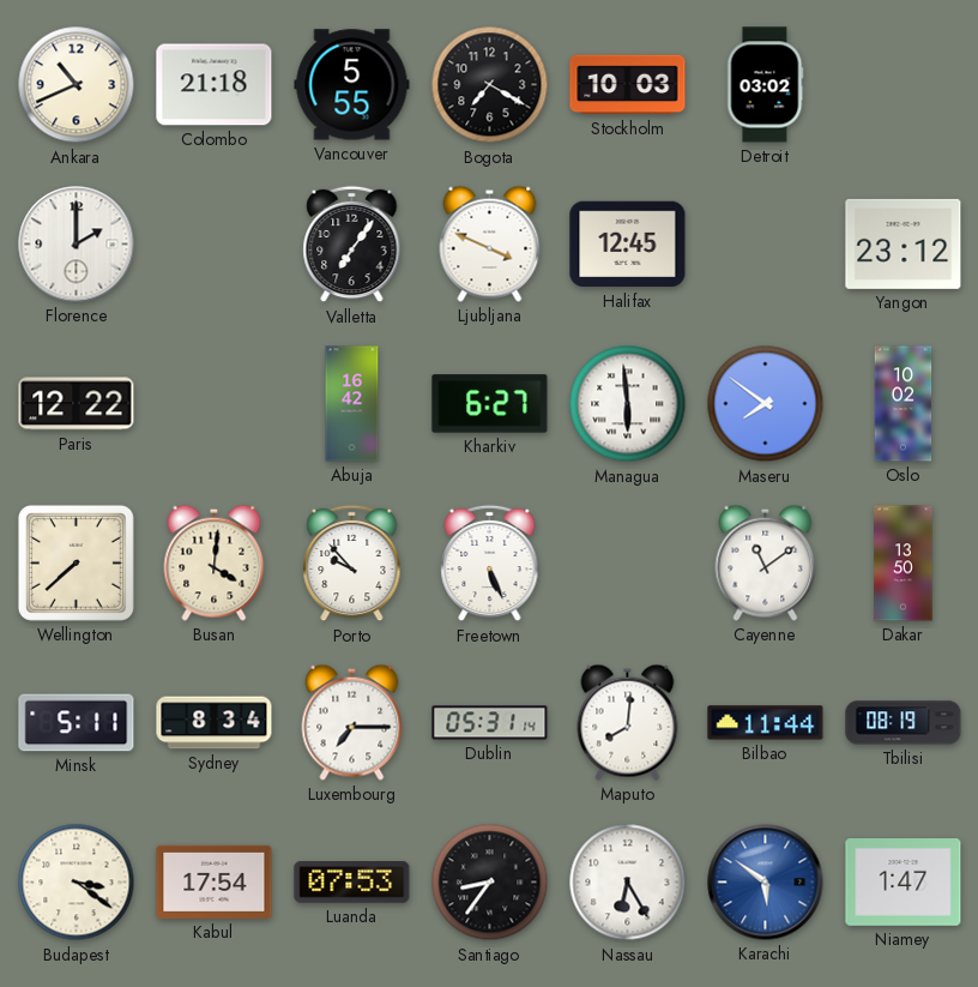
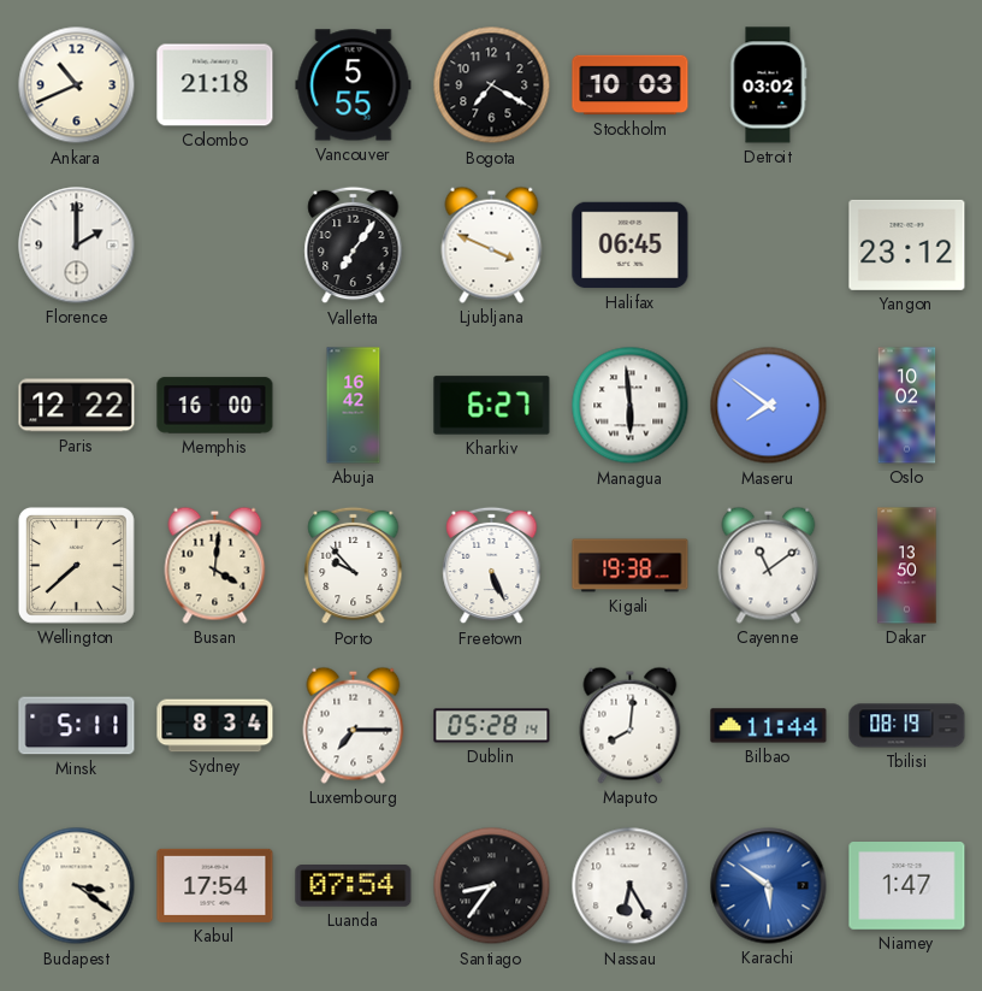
Halifax: 12:45 -> 06:45
Memphis: none -> 16:00
Kigali: none -> 19:38
Dublin: 05:31 -> 05:28
Luanda: 07:53 -> 07:54
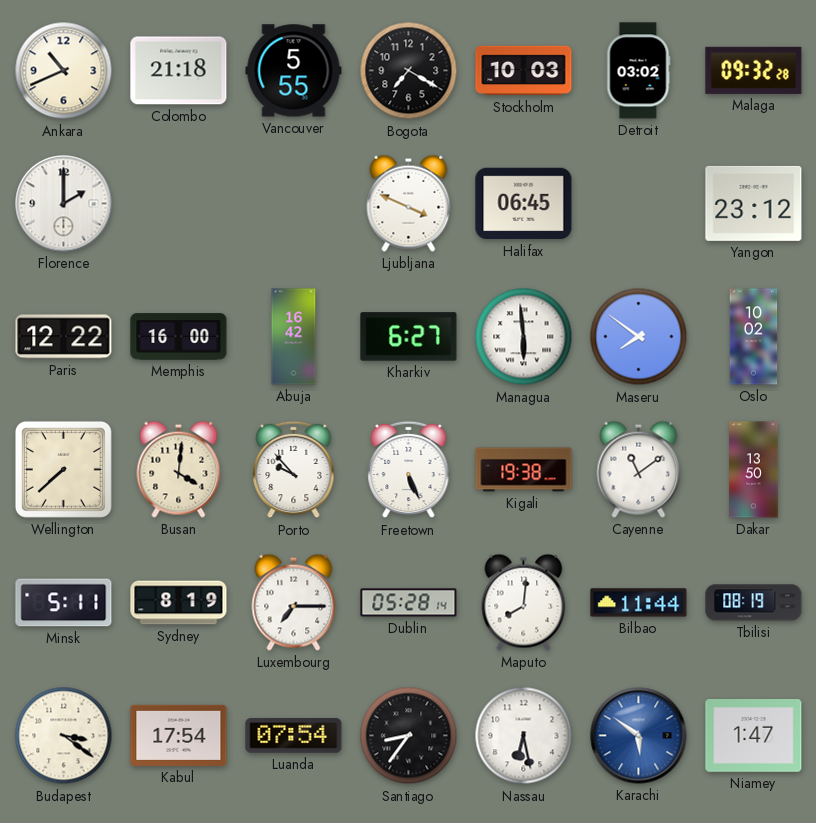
Malaga: none -> 09:32
Valletta: 7:06 -> none
Sydney: 8:34 -> 8:19
Nassau: 6:25 -> 6:28
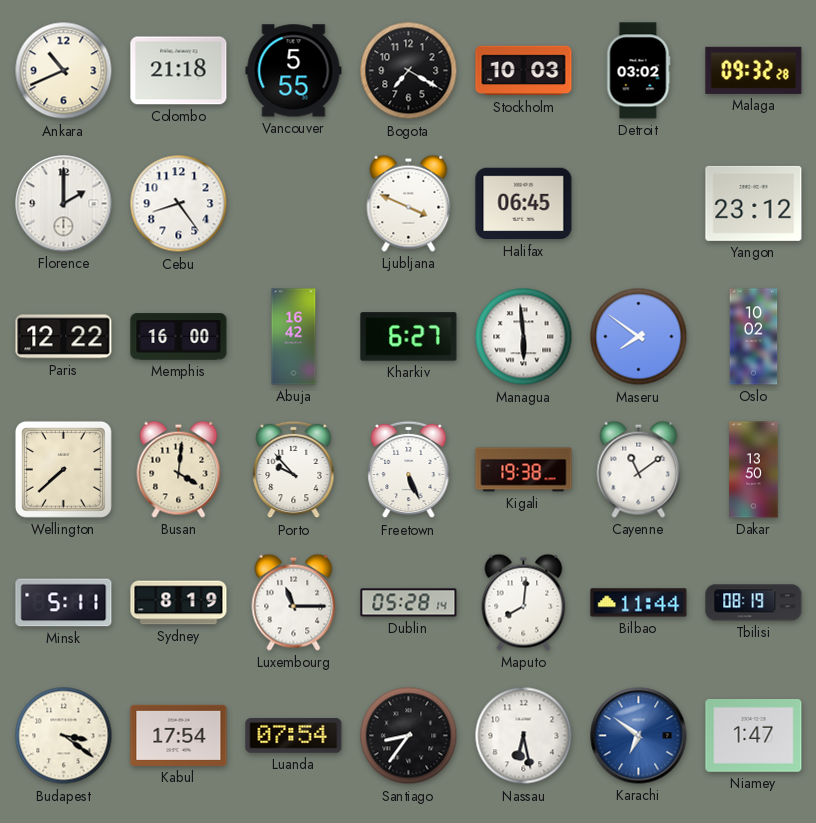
Cebu: none -> 8:24
Luxembourg: 7:15 -> 11:15
Karachi: 5:51 -> 6:51
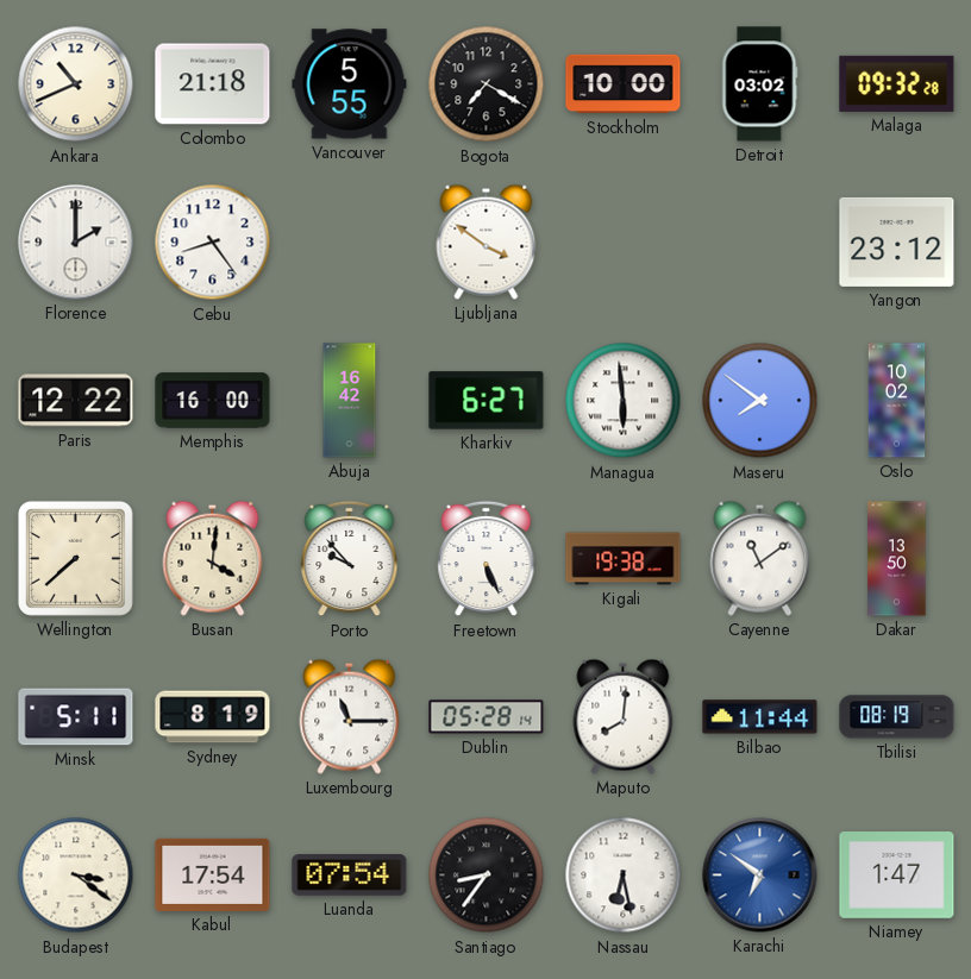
Stockholm: 10:03 -> 10:00
Ljubljana: 3:49 -> 3:51
Halifax: 06:45 -> none
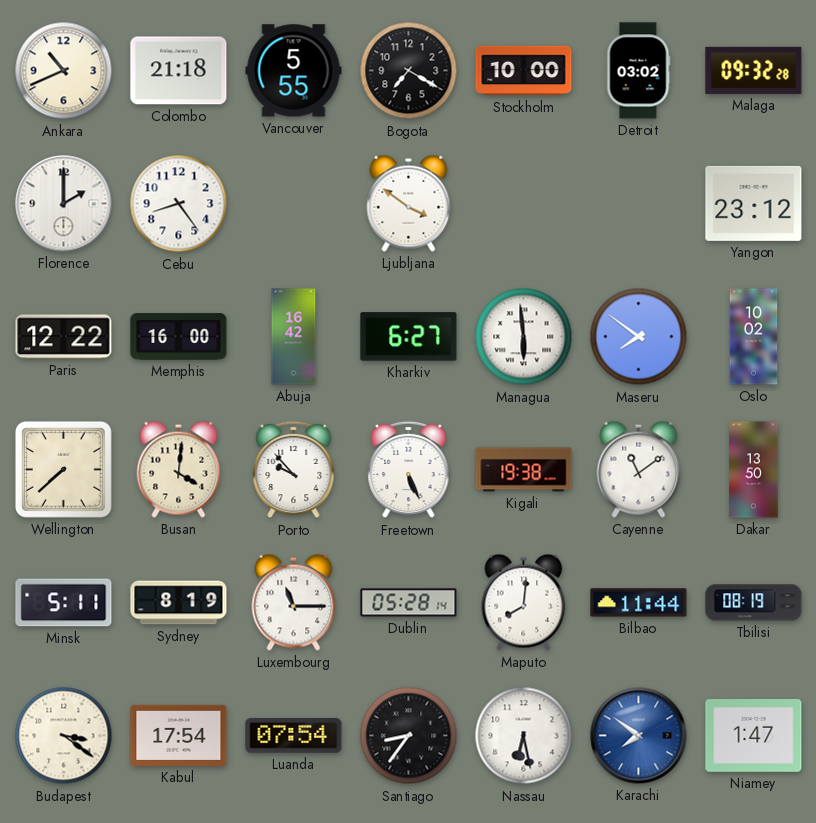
Karachi: 6:51 -> 7:51
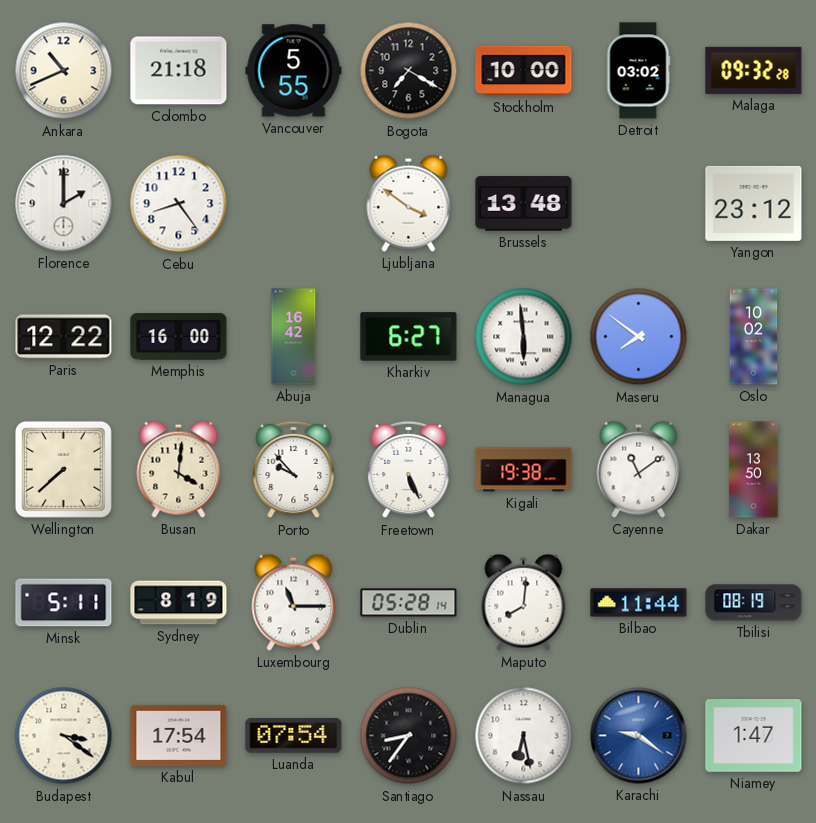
Brussels: none -> 13:48
Karachi: 7:51 -> 9:21
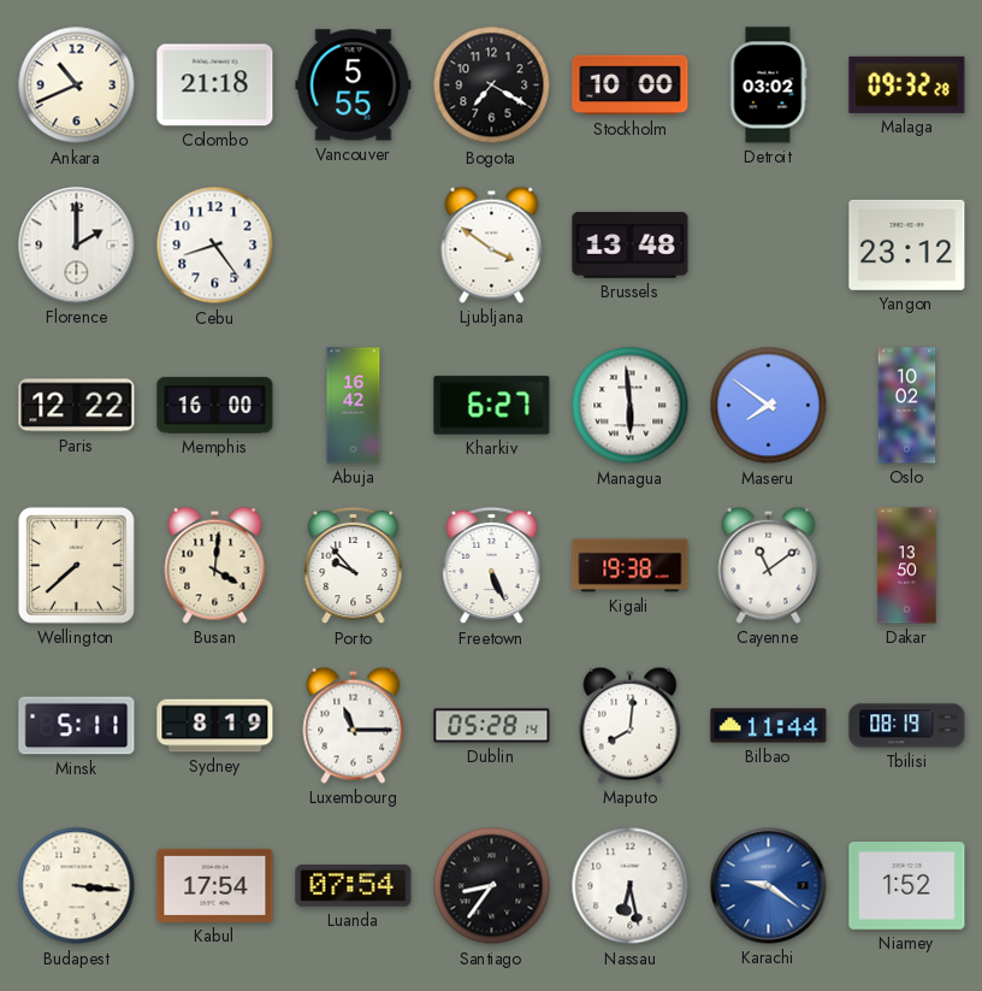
Budapest: 3:21 -> 3:16
Niamey: 1:47 -> 1:52
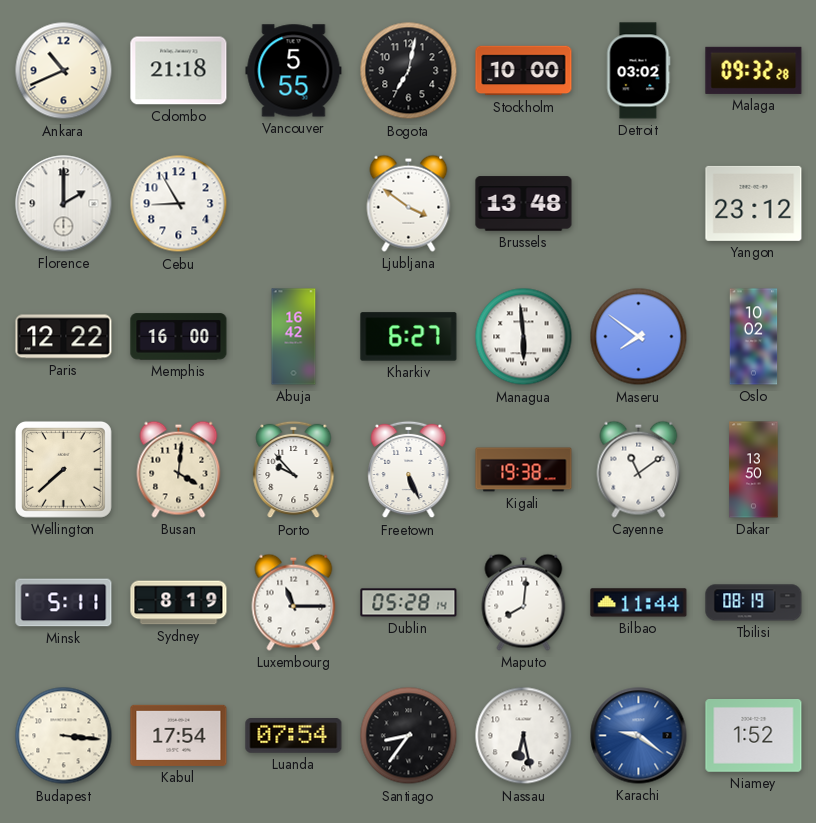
Bogota: 7:20 -> 7:02
Cebu: 8:24 -> 8:55
